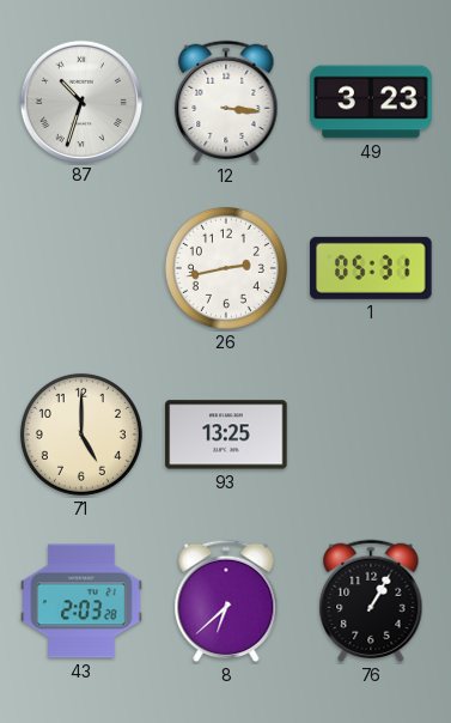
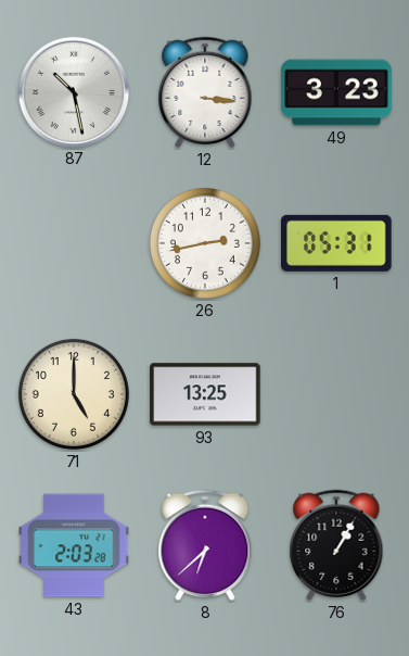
87: 10:33 -> 10:28
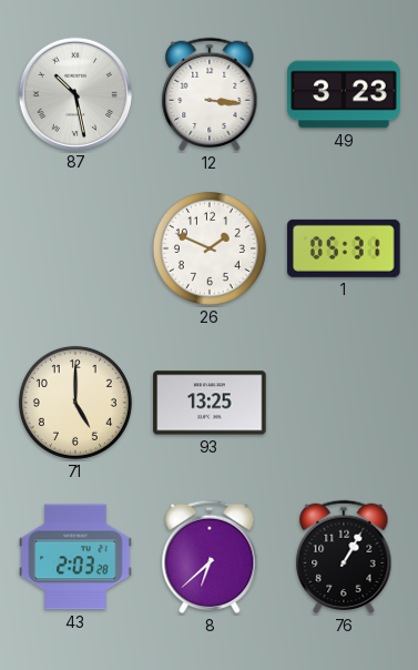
26: 2:43 -> 1:49
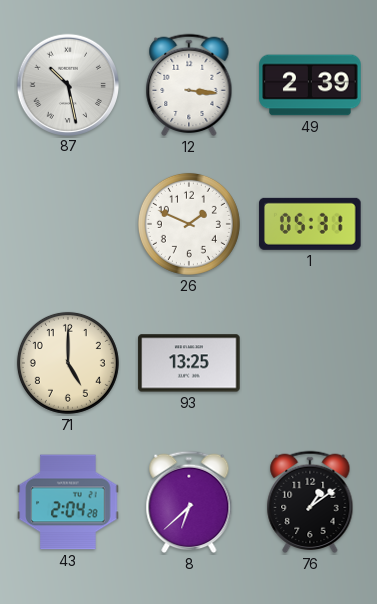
49: 3:23 -> 2:39
43: 2:03 -> 2:04
76: 1:05 -> 1:09
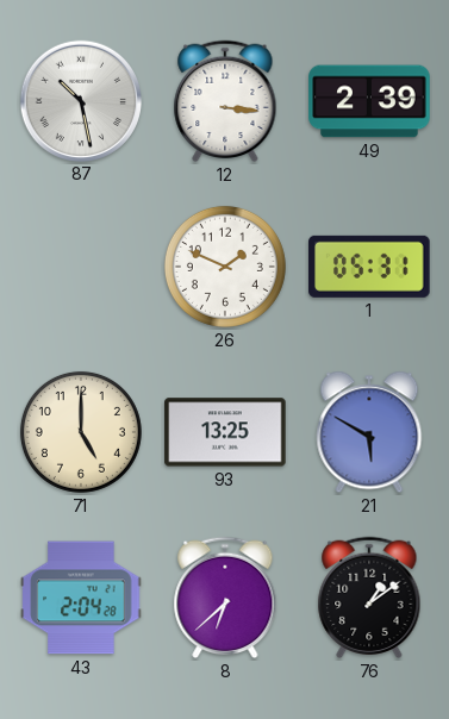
21: none -> 5:50
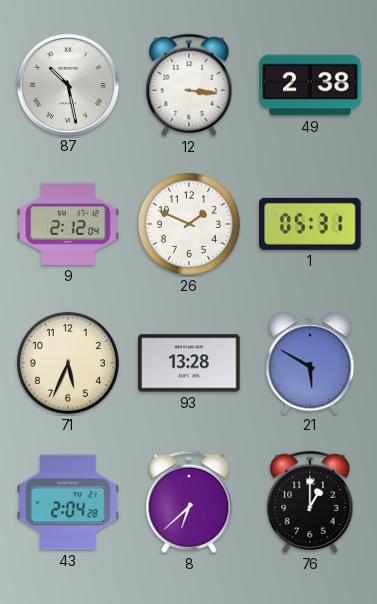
49: 2:39 -> 2:38
9: none -> 2:12
71: 5:00 -> 5:34
93: 13:25 -> 13:28
76: 1:09 -> 1:00
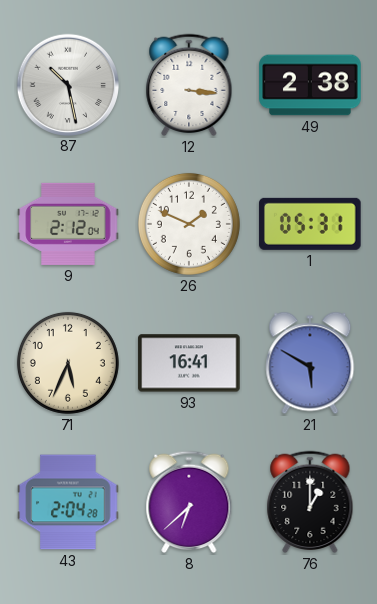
93: 13:28 -> 16:41
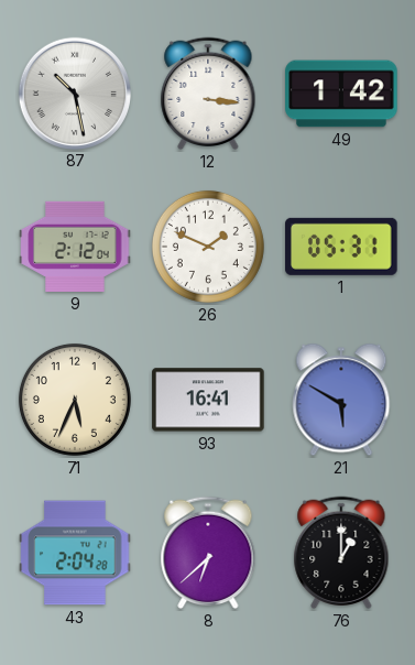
49: 2:38 -> 1:42
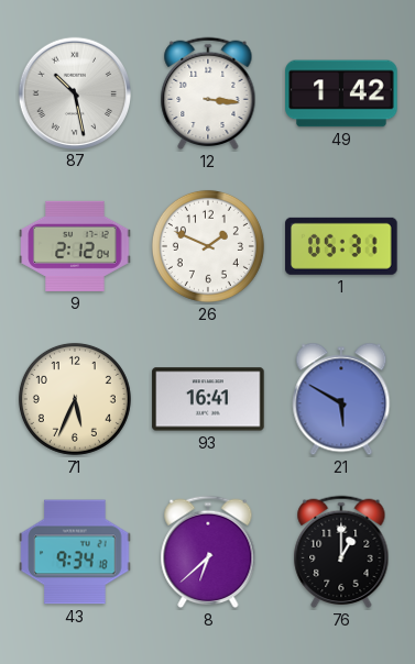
43: 2:04 -> 9:34
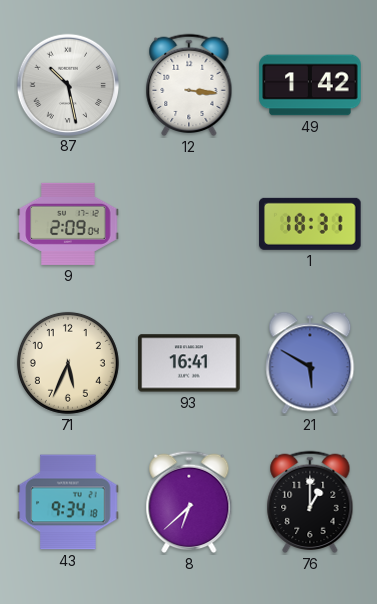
9: 2:12 -> 2:09
26: 1:49 -> none
1: 05:31 -> 18:31
